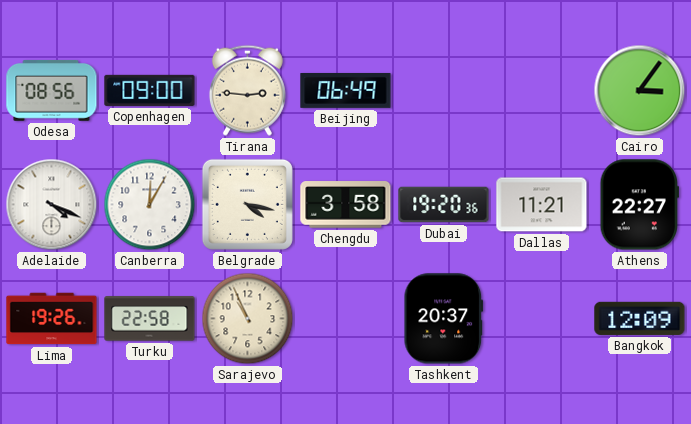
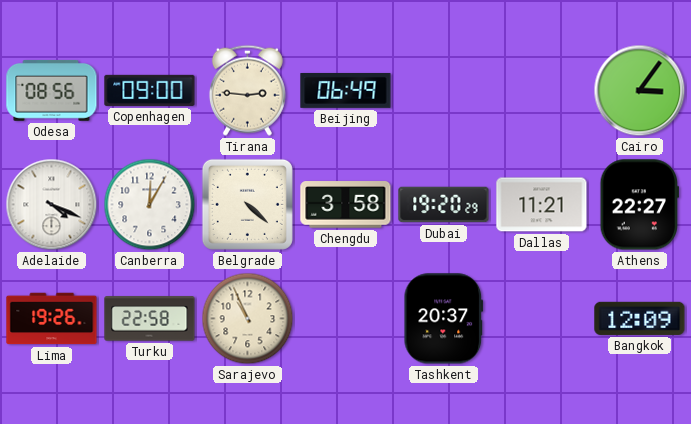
Belgrade: 4:17 -> 4:22
Dubai: 19:20:36 -> 19:20:29
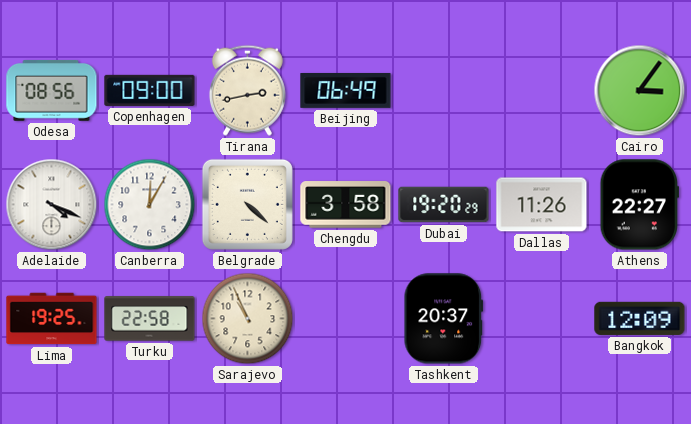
Tirana: 2:46 -> 2:43
Dallas: 11:21 -> 11:26
Lima: 19:26 -> 19:25
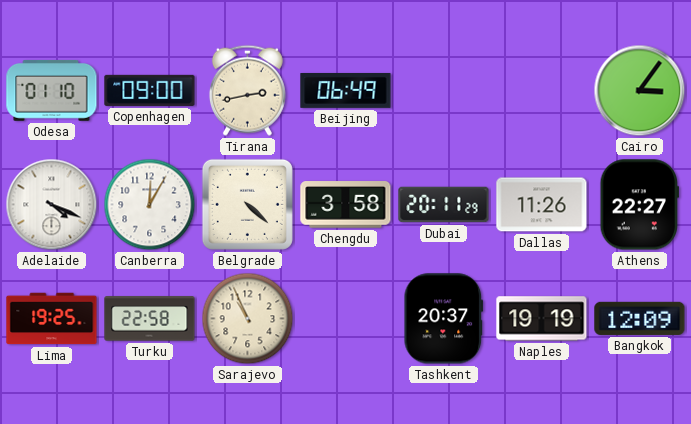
Odesa: 08:56 -> 01:10
Dubai: 19:20 -> 20:11
Naples: none -> 19:19
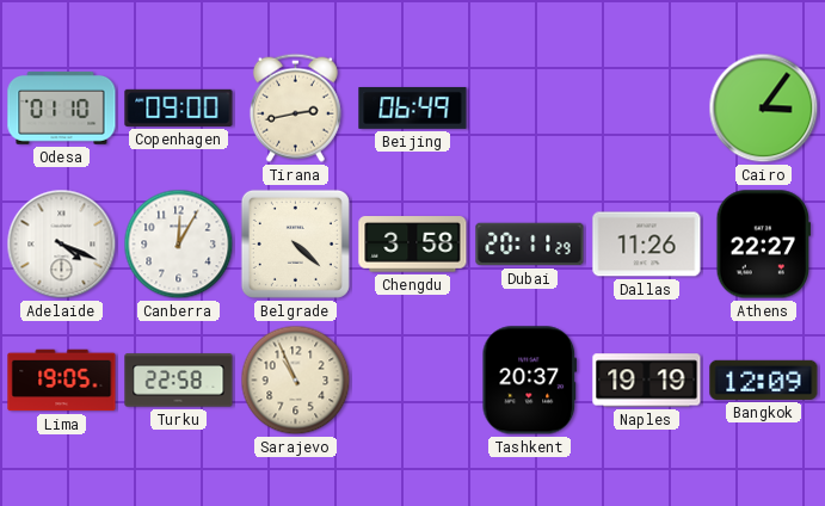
Lima: 19:25 -> 19:05
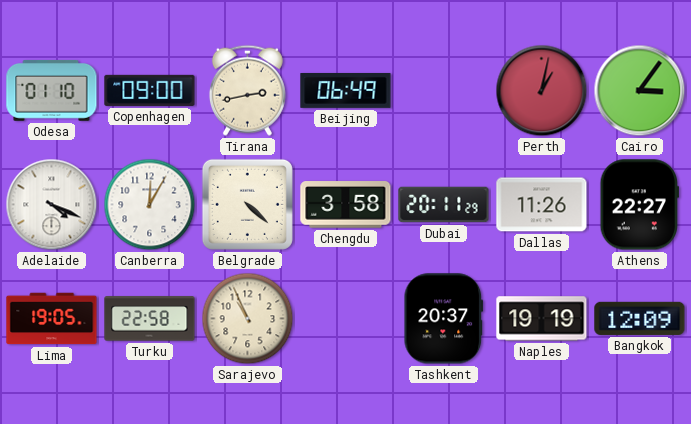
Perth: none -> 1:02
